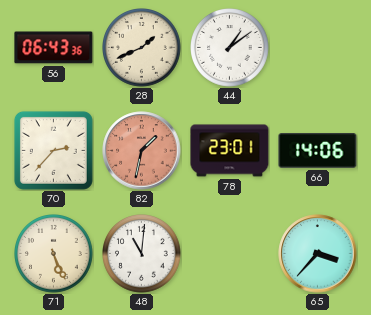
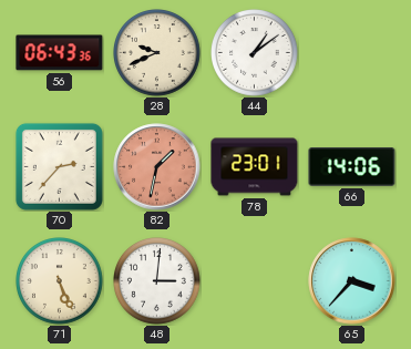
28: 1:41 -> 9:41
48: 11:01 -> 3:01
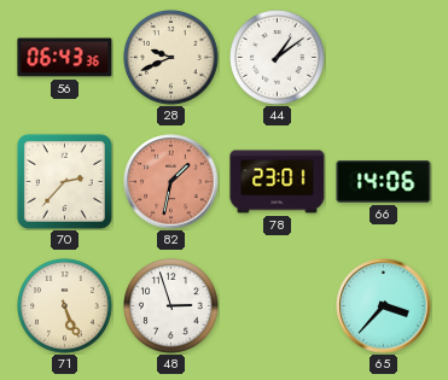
48: 3:01 -> 2:57
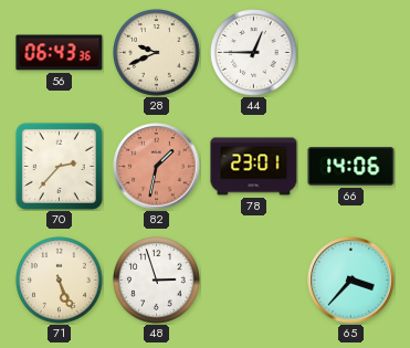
44: 1:09 -> 12:45
